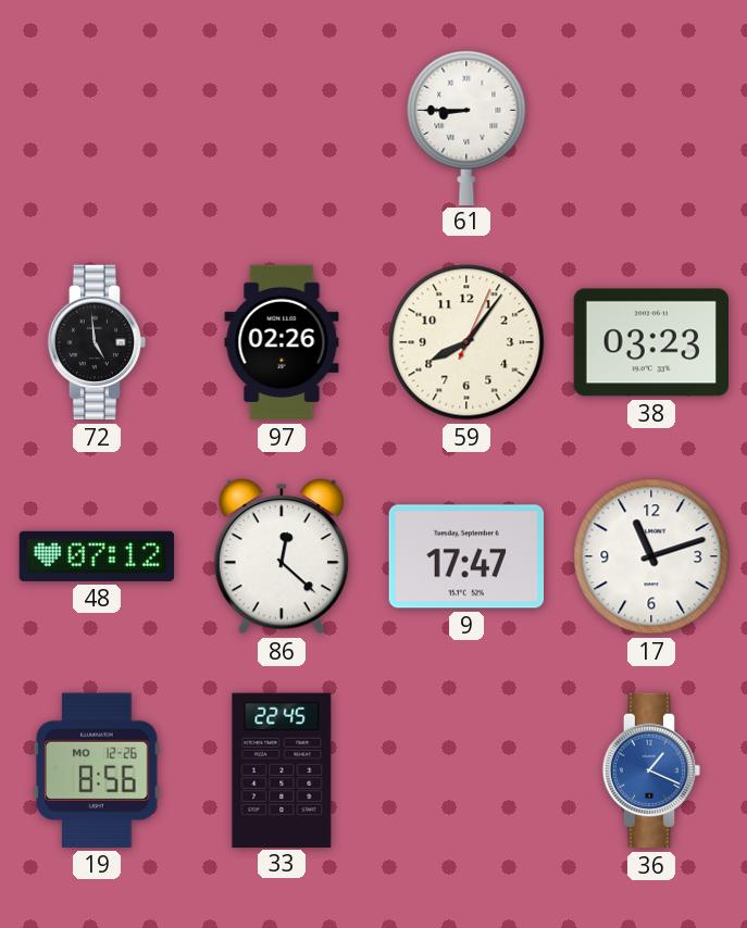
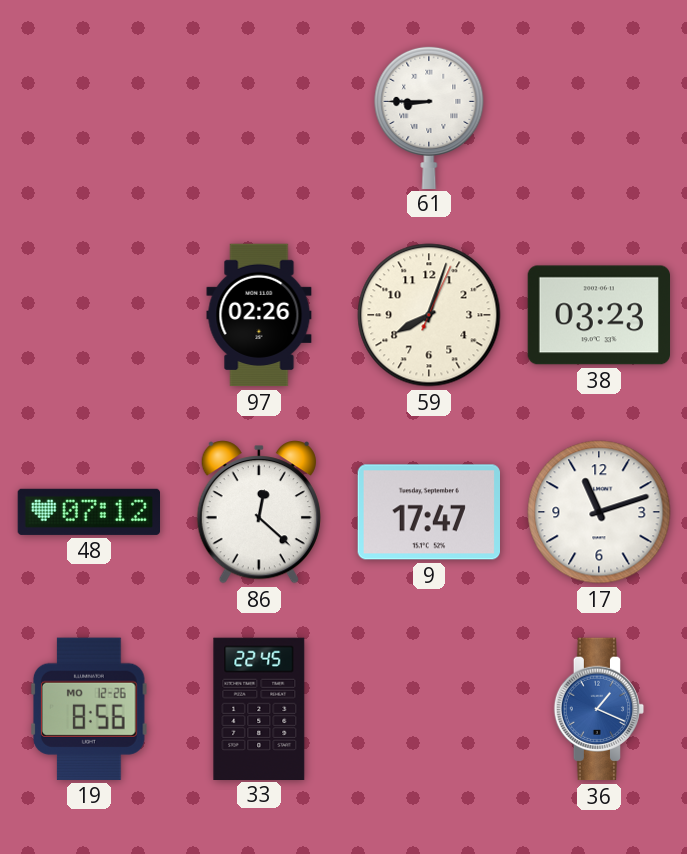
72: 4:59 -> none
59: 8:06 -> 8:03
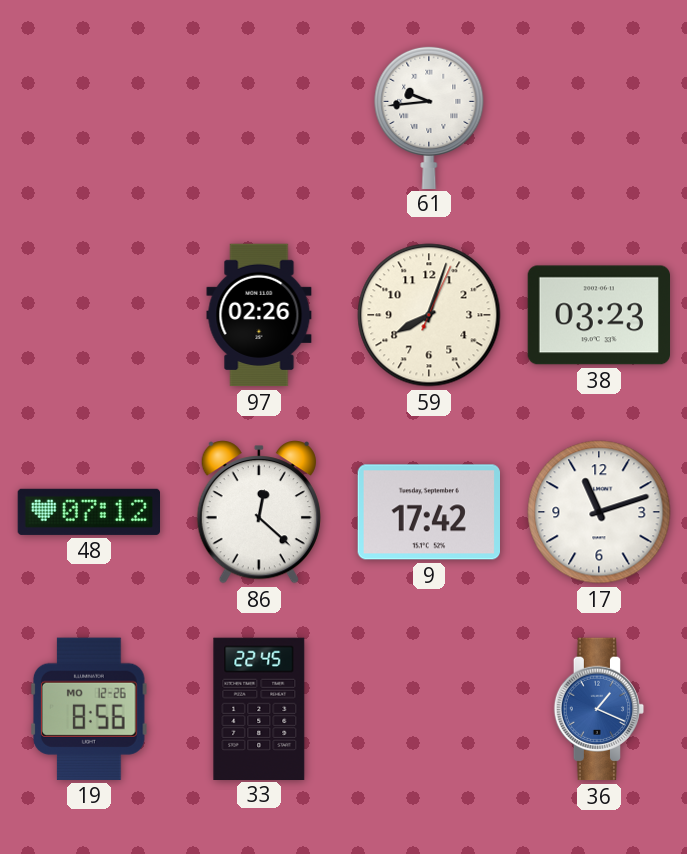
61: 8:45 -> 9:44
9: 17:47 -> 17:42
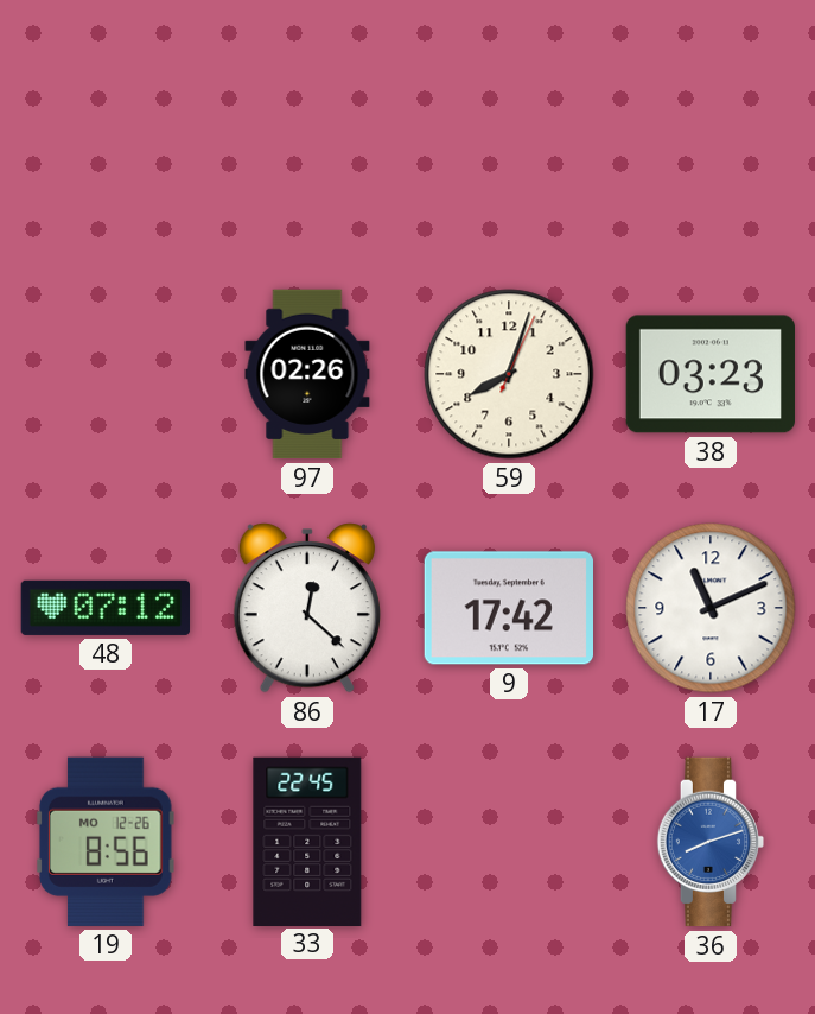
61: 9:44 -> none
17: 11:12 -> 11:11
36: 1:19 -> 8:12
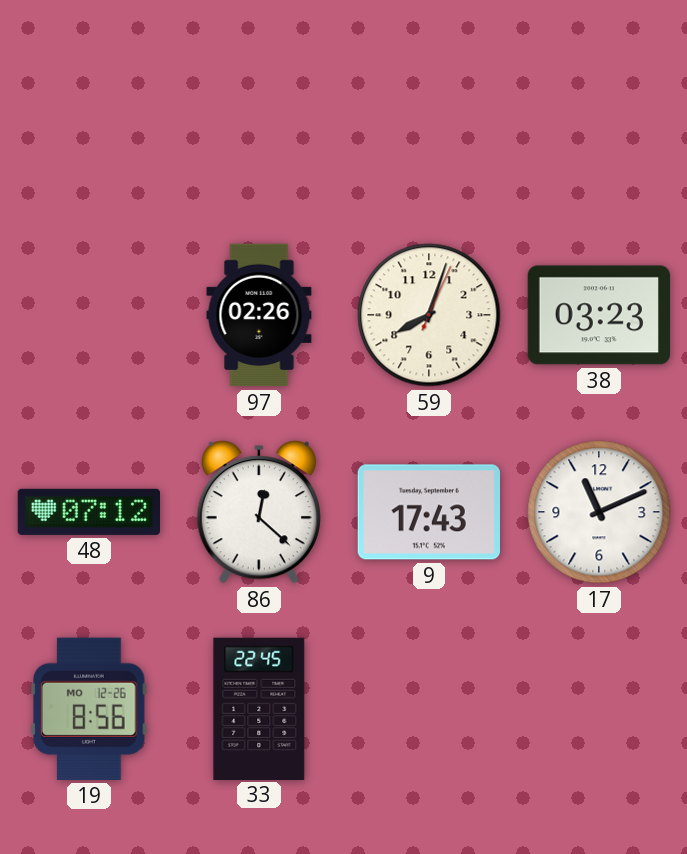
9: 17:42 -> 17:43
36: 8:12 -> none
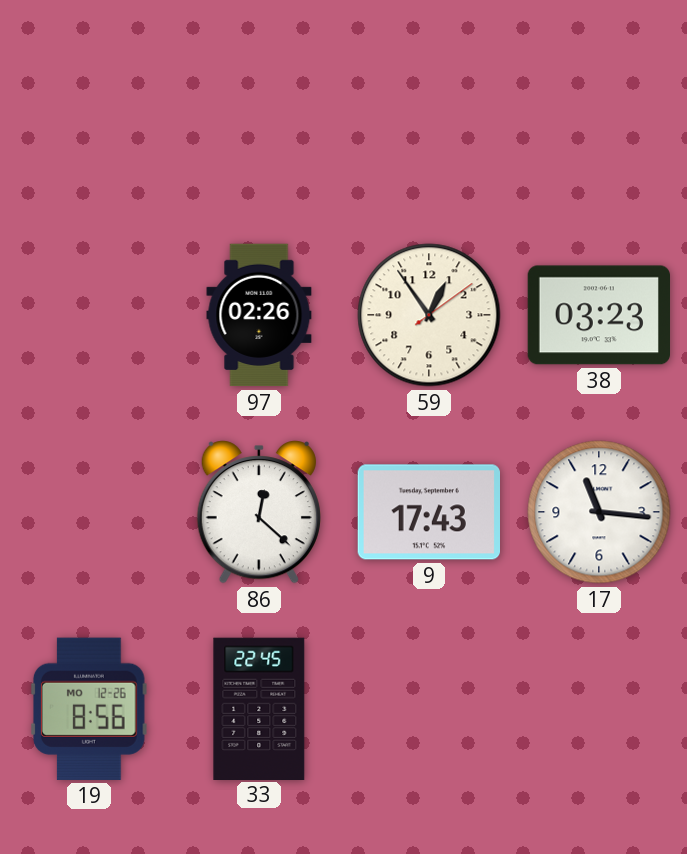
59: 8:03 -> 12:54
48: 07:12 -> none
17: 11:11 -> 11:16
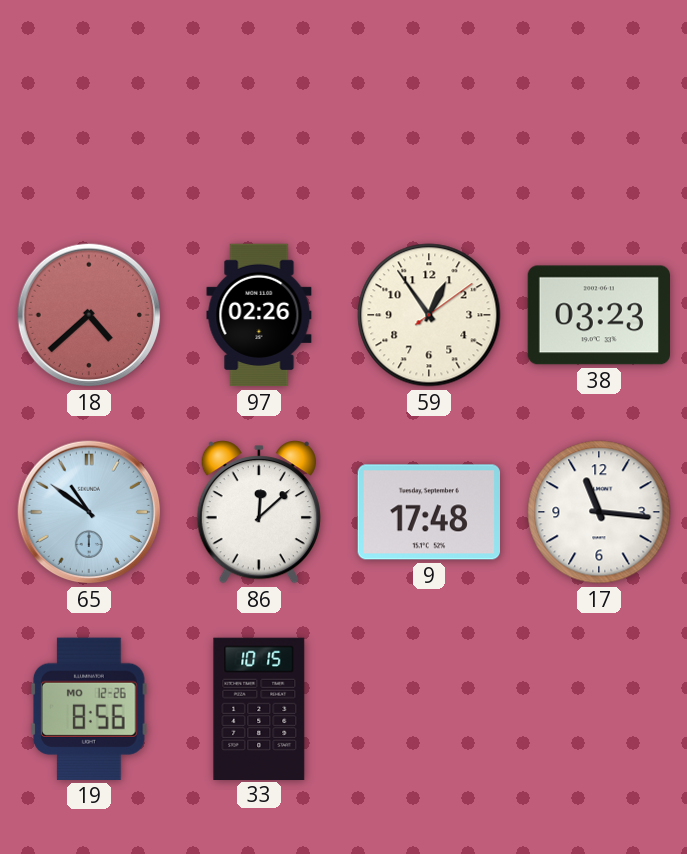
18: none -> 4:38
65: none -> 10:51
86: 12:22 -> 12:08
9: 17:43 -> 17:48
33: 22:45 -> 10:15
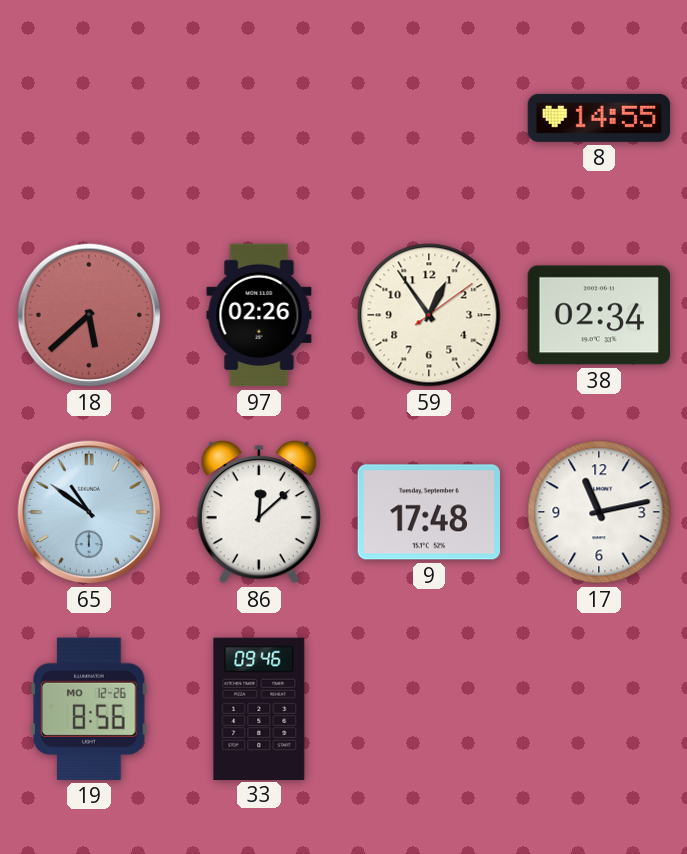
8: none -> 14:55
18: 4:38 -> 5:38
38: 03:23 -> 02:34
17: 11:16 -> 11:13
33: 10:15 -> 09:46
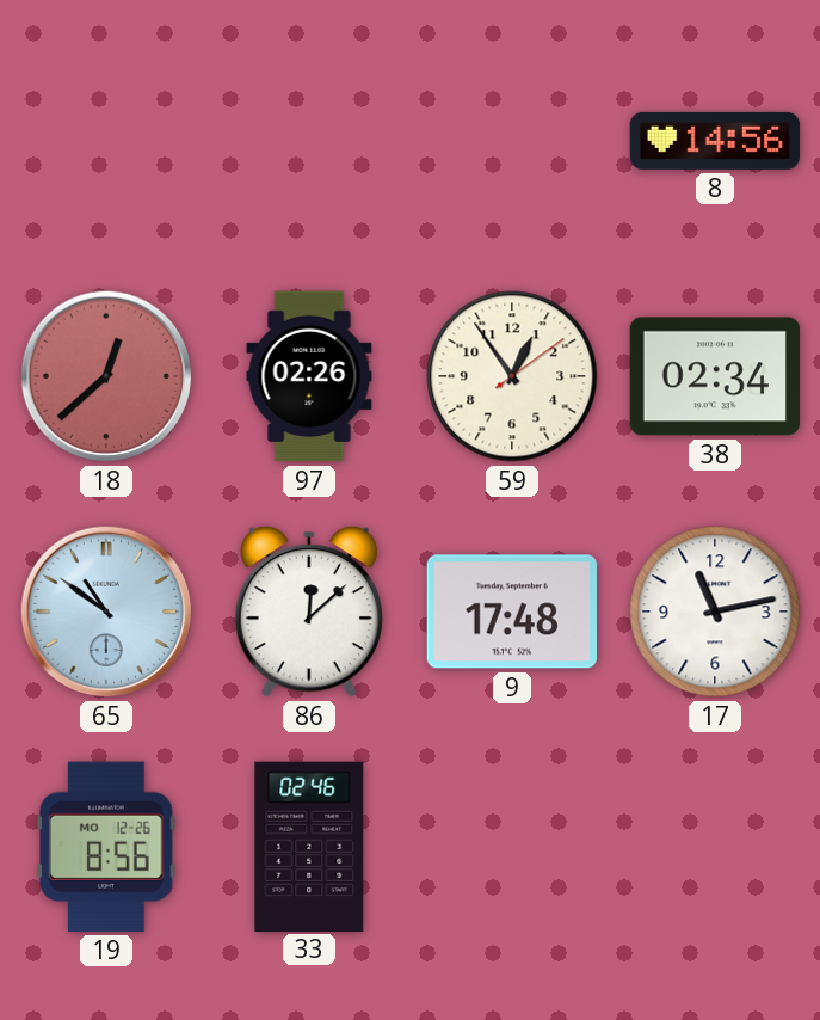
8: 14:55 -> 14:56
18: 5:38 -> 12:38
33: 09:46 -> 02:46
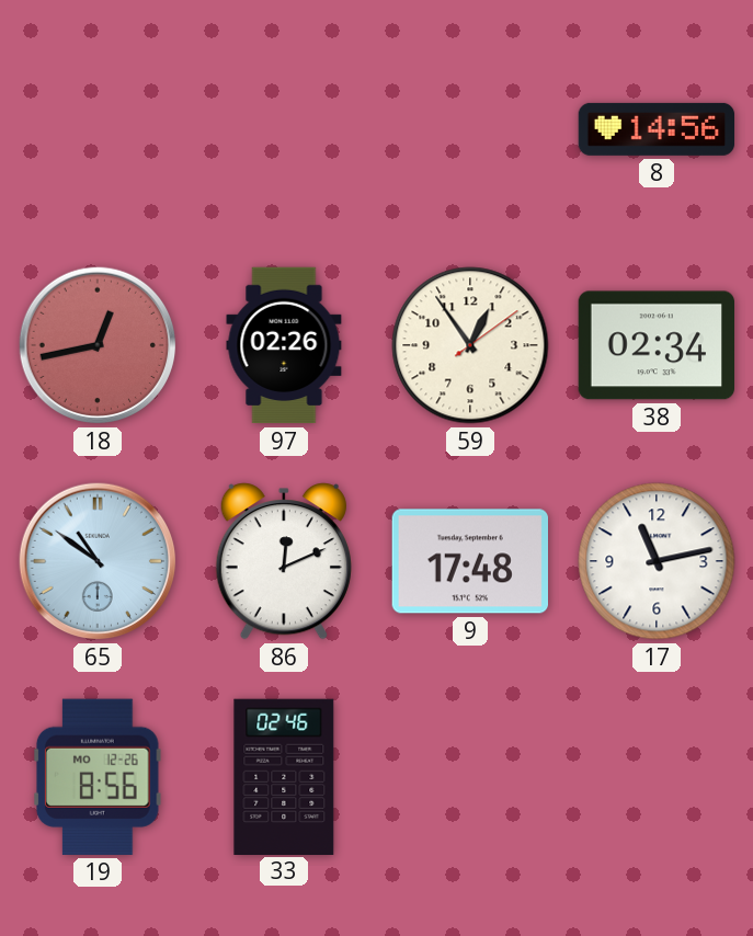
18: 12:38 -> 12:43
86: 12:08 -> 12:11
